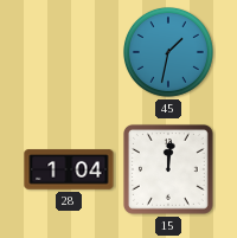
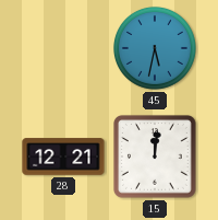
45: 1:32 -> 5:32
28: 1:04 -> 12:21
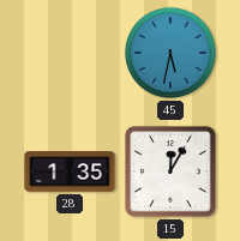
28: 12:21 -> 1:35
15: 12:01 -> 12:05
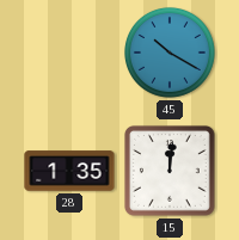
45: 5:32 -> 10:20
15: 12:05 -> 12:01
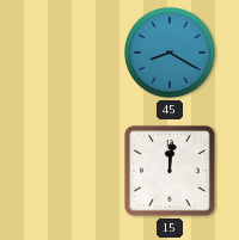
45: 10:20 -> 8:20
28: 1:35 -> none
